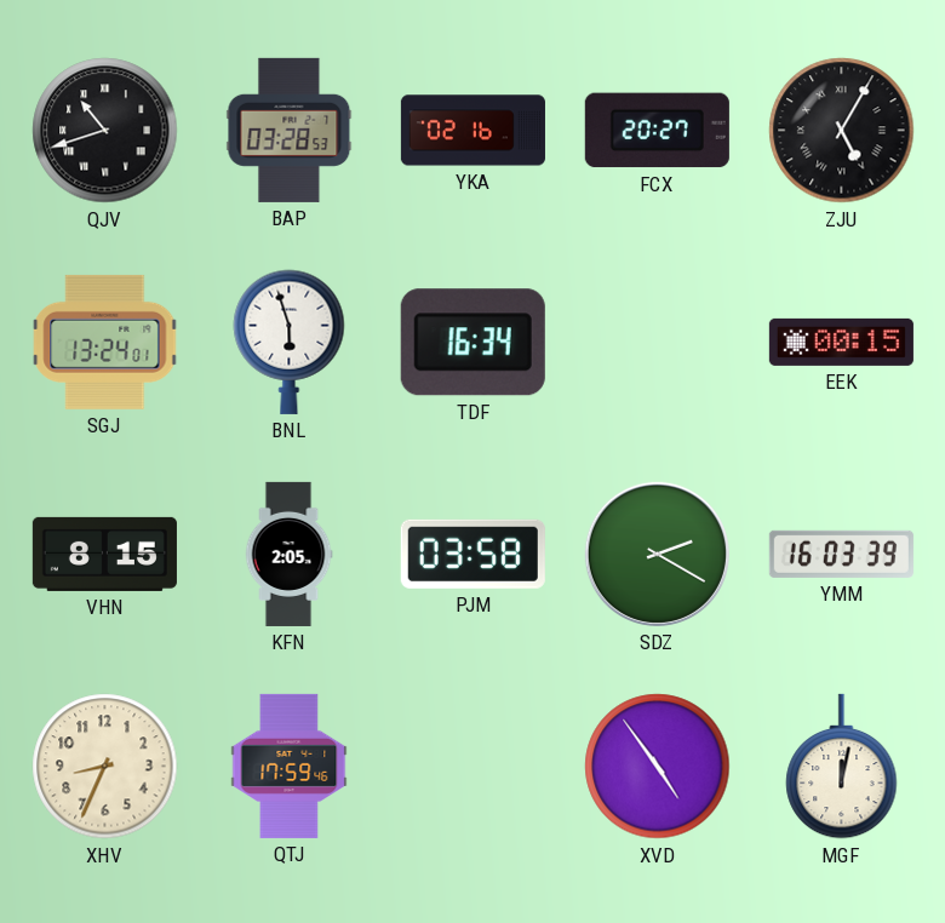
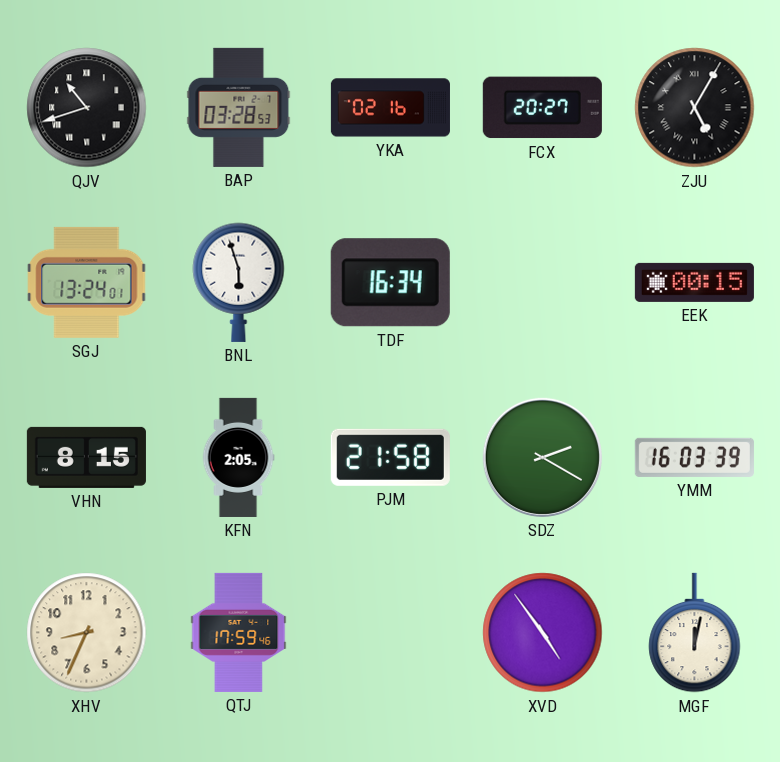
PJM: 03:58 -> 21:58
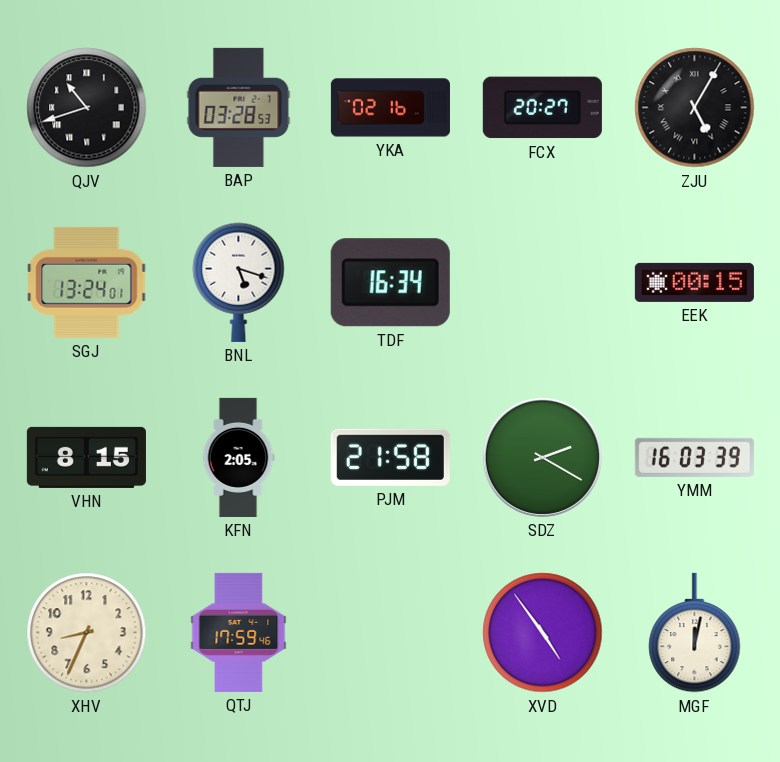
BNL: 5:57 -> 5:18
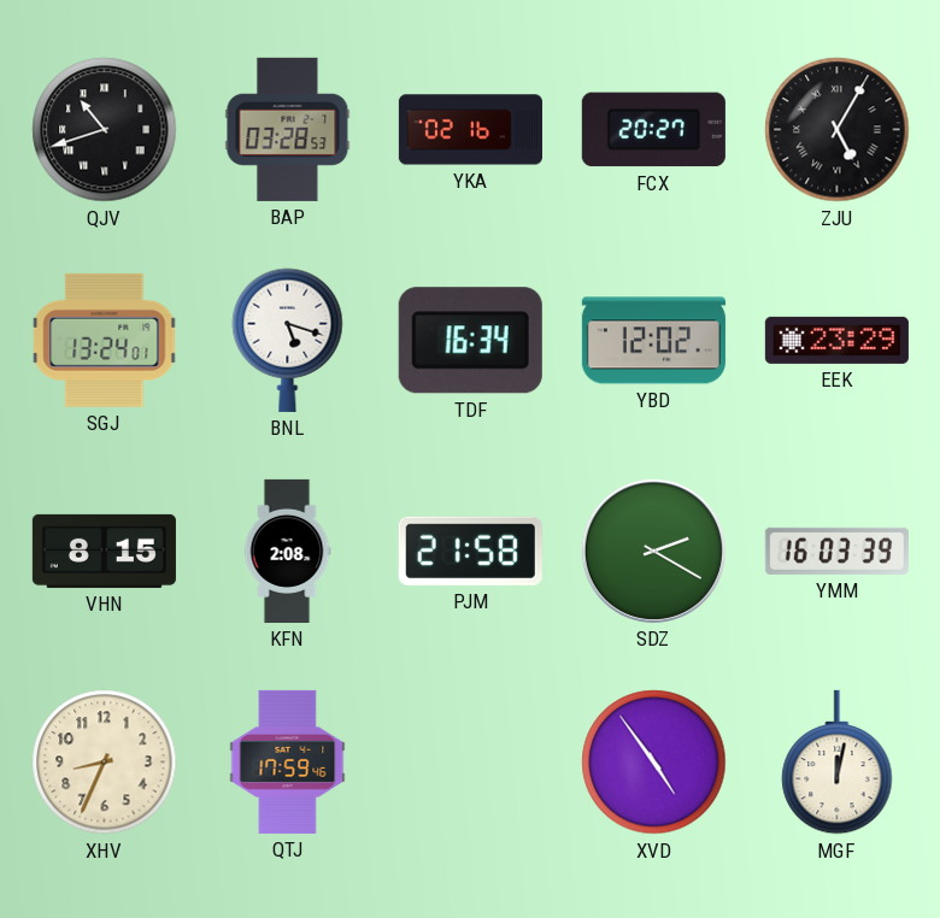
YBD: none -> 12:02
EEK: 00:15 -> 23:29
KFN: 2:05 -> 2:08
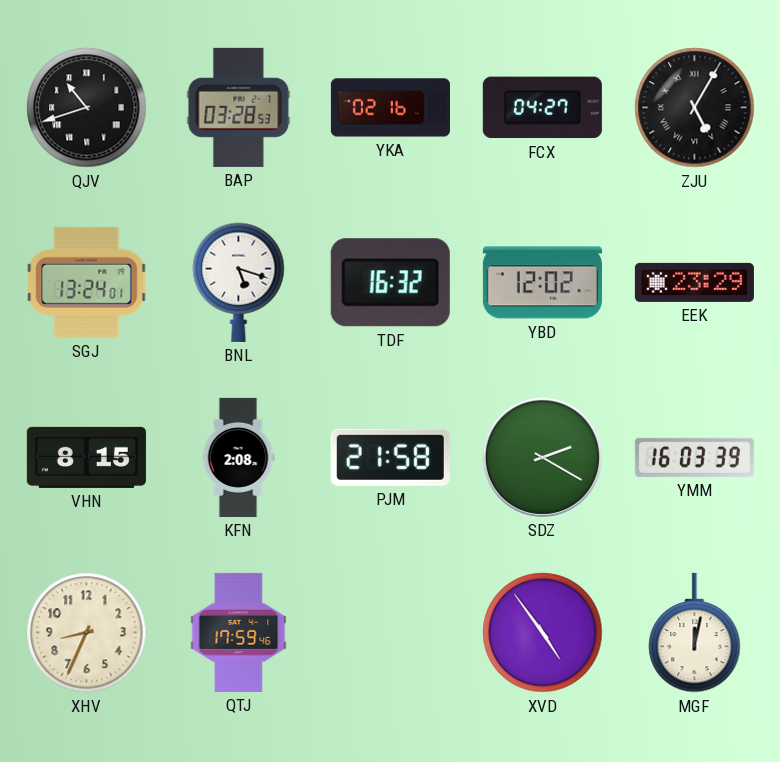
FCX: 20:27 -> 04:27
TDF: 16:34 -> 16:32
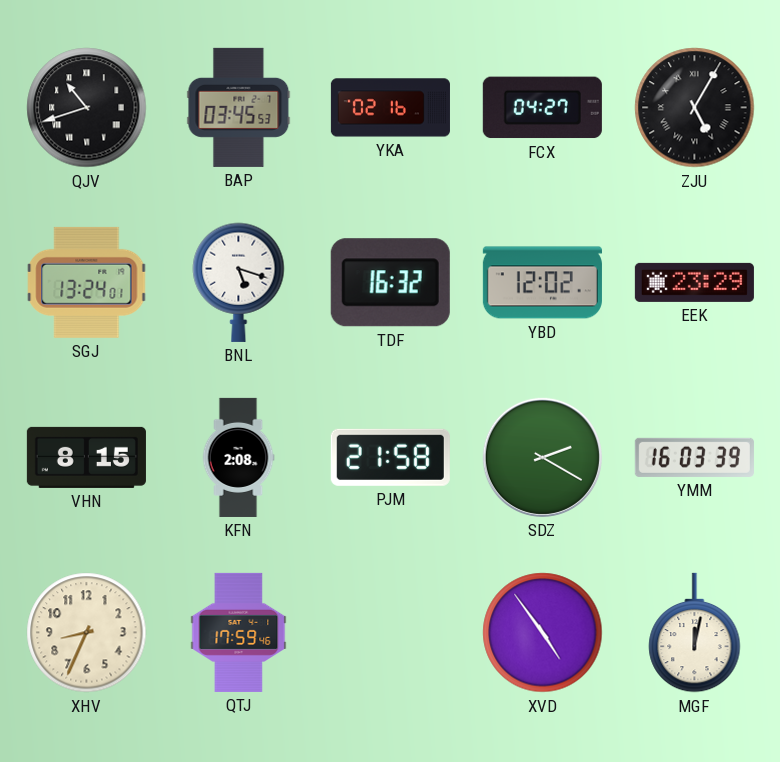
BAP: 03:28 -> 03:45
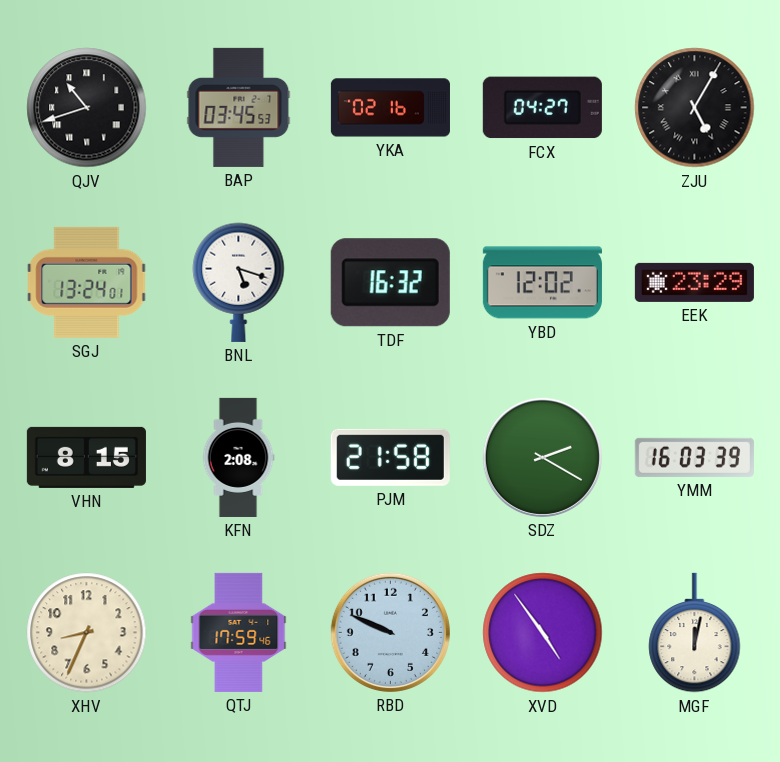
RBD: none -> 9:49
